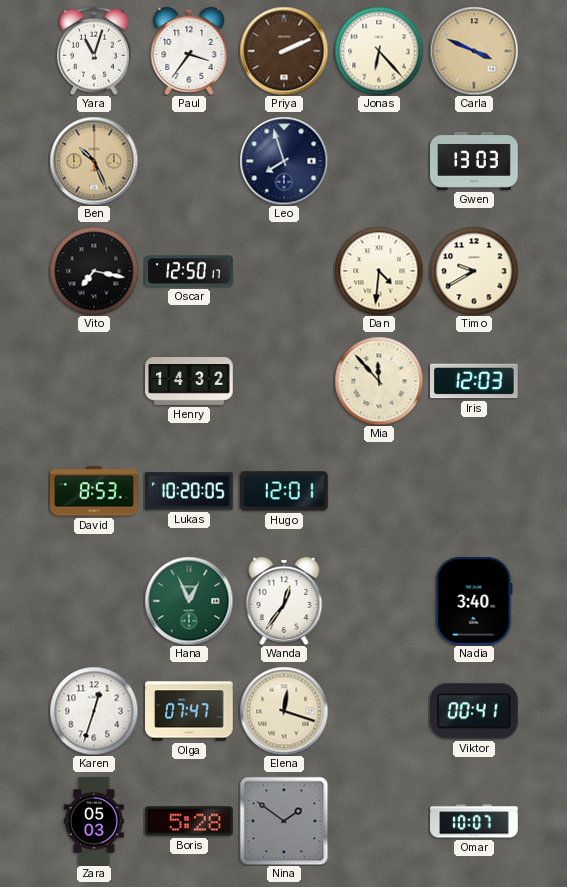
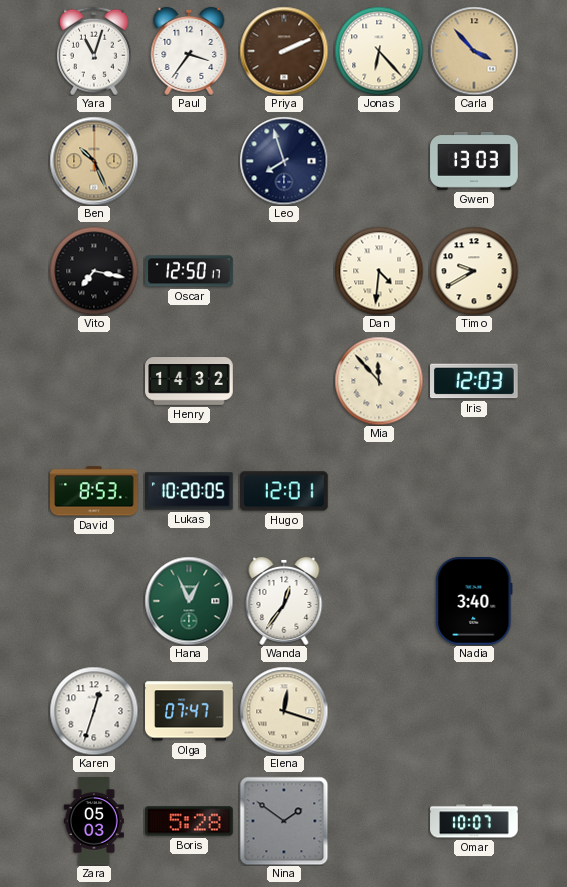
Carla: 3:49 -> 3:53
Viktor: 00:41 -> none
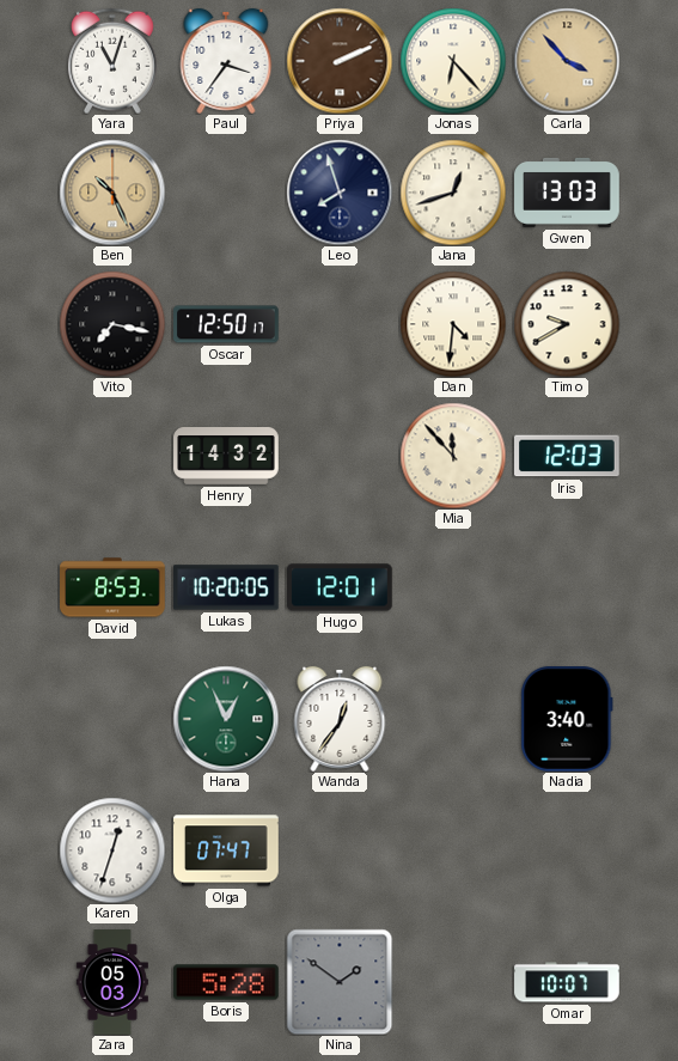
Jana: none -> 12:42
Elena: 12:18 -> none
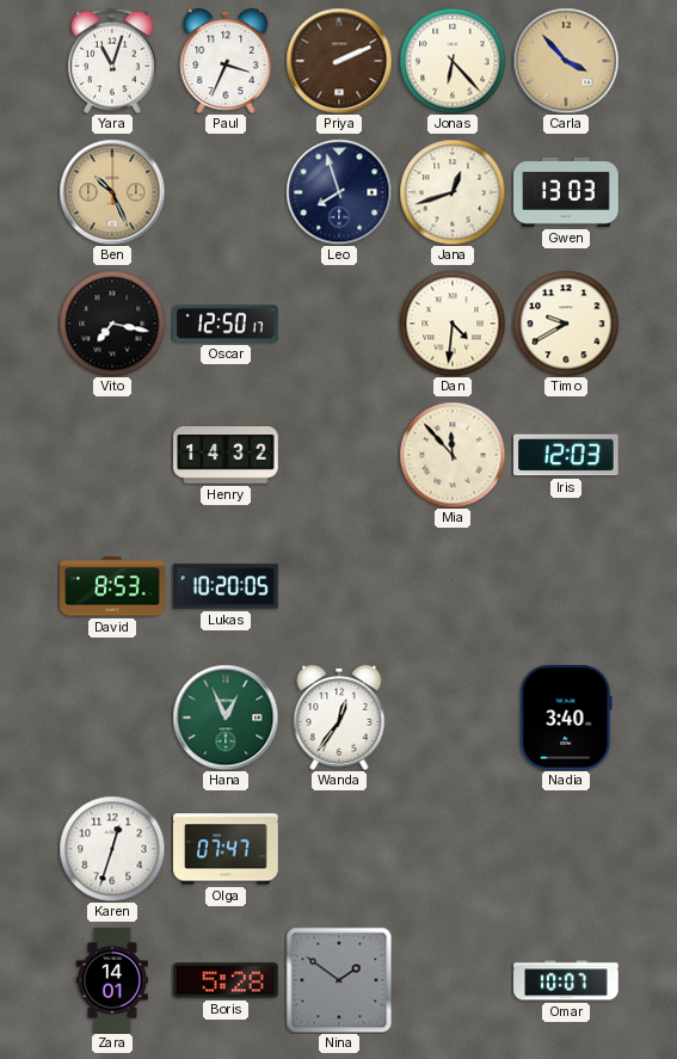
Paul: 3:36 -> 3:34
Hugo: 12:01 -> none
Zara: 05:03 -> 14:01
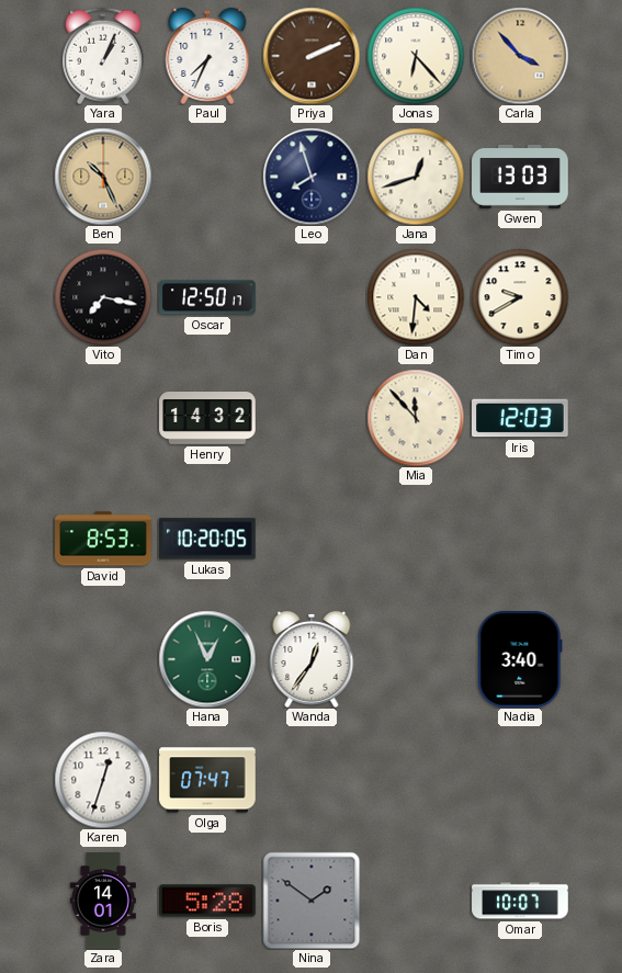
Yara: 11:03 -> 1:04
Paul: 3:34 -> 7:34
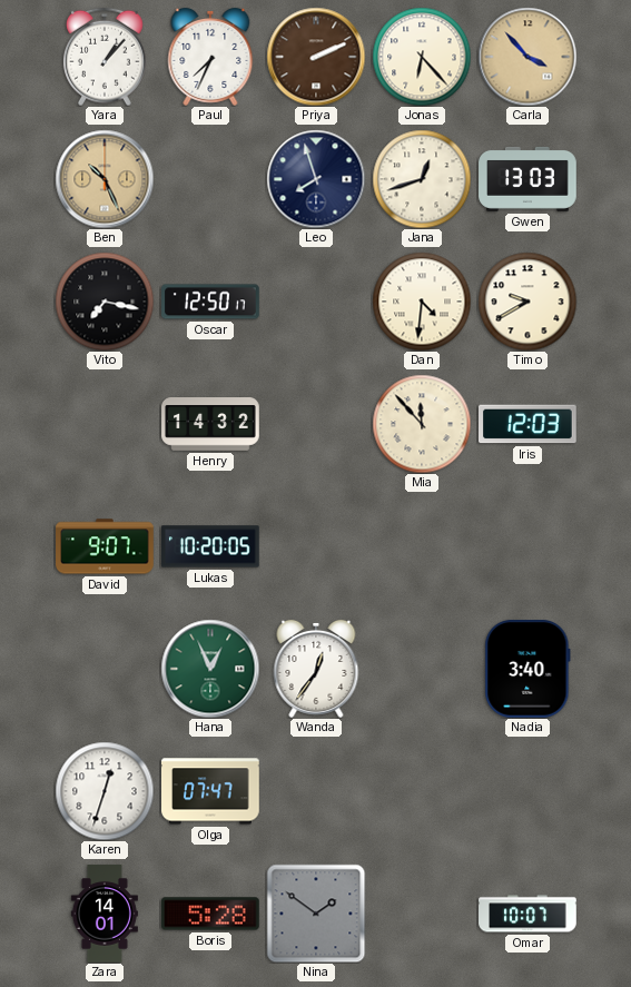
Yara: 1:04 -> 1:07
David: 8:53 -> 9:07
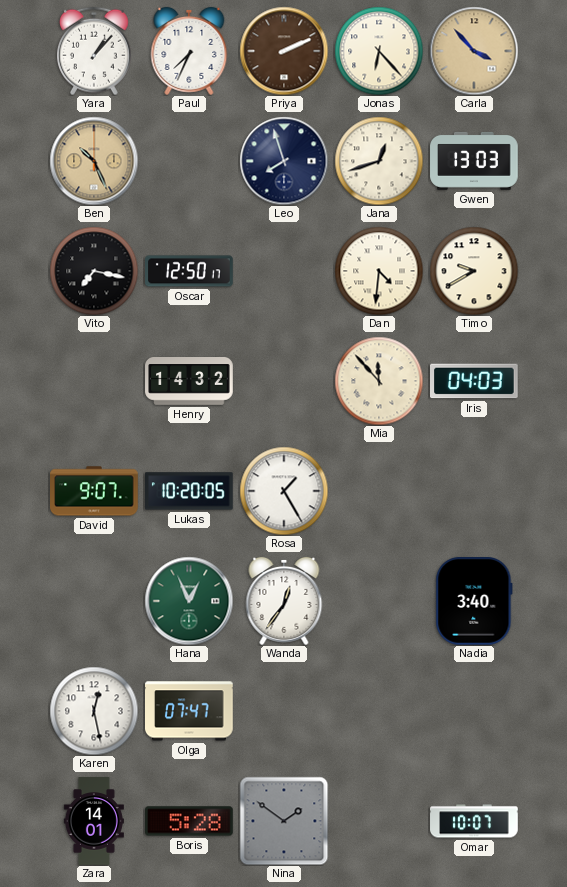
Iris: 12:03 -> 04:03
Rosa: none -> 1:25
Karen: 12:33 -> 12:28
